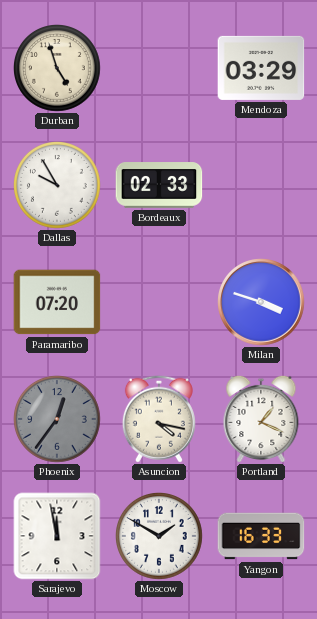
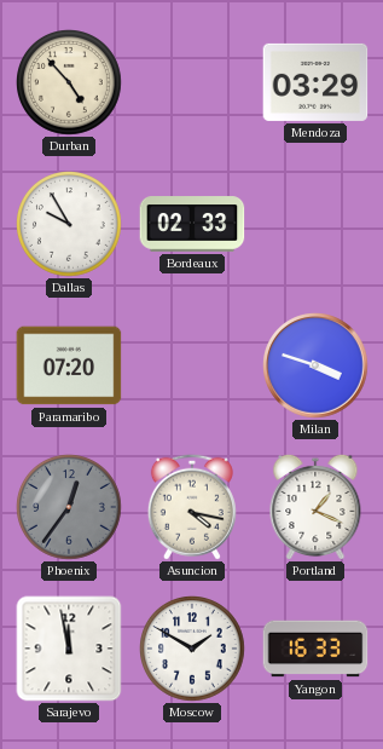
Durban: 4:57 -> 4:53
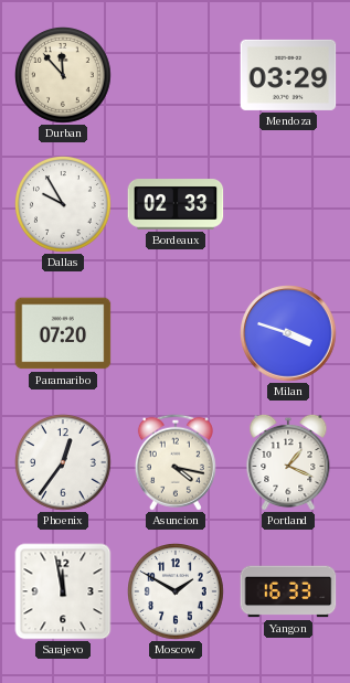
Durban: 4:53 -> 11:53
Phoenix dial: grey -> white
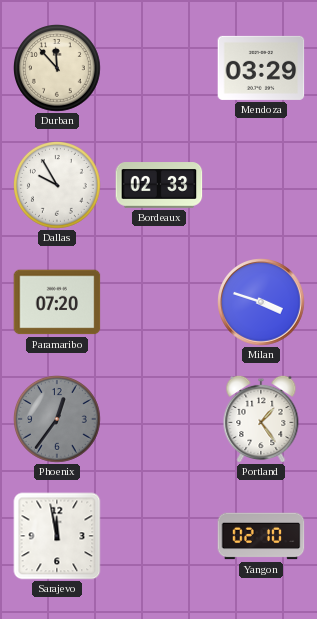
Phoenix dial: white -> grey
Asuncion: 4:17 -> none
Portland: 1:19 -> 1:24
Moscow: 1:50 -> none
Yangon: 16:33 -> 02:10
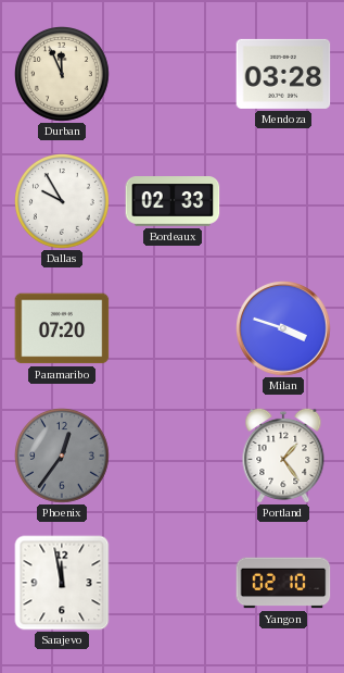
Durban: 11:53 -> 11:56
Mendoza: 03:29 -> 03:28
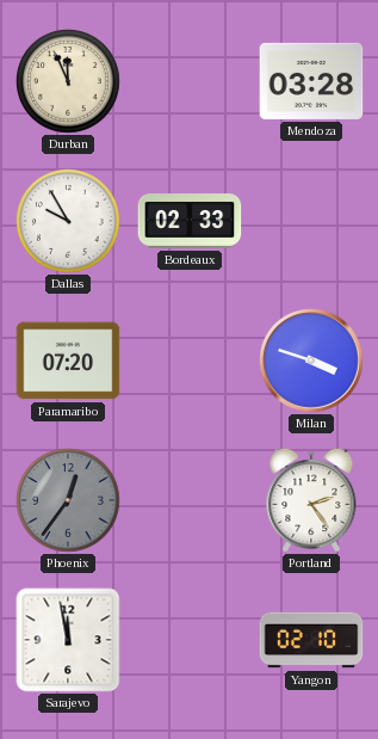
Portland: 1:24 -> 2:24
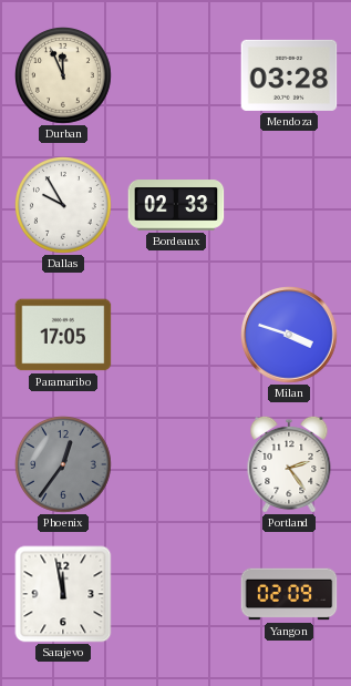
Paramaribo: 07:20 -> 17:05
Yangon: 02:10 -> 02:09
